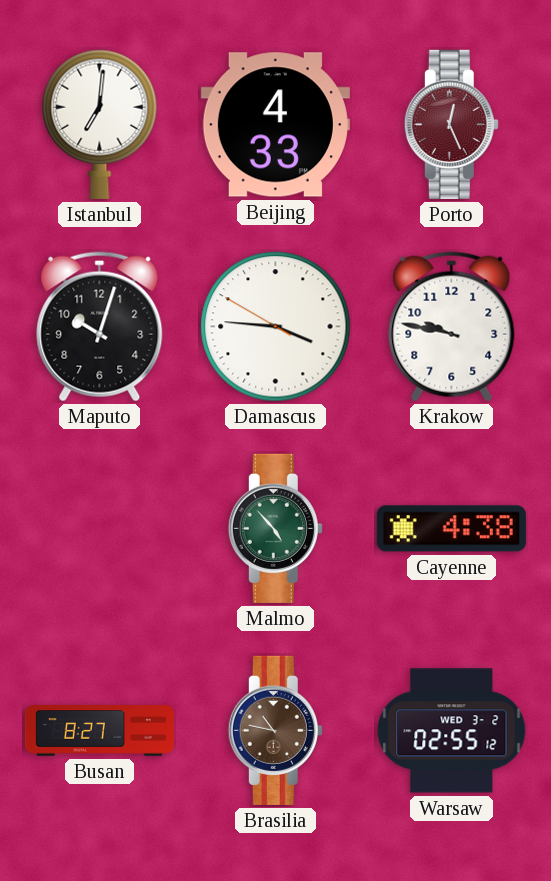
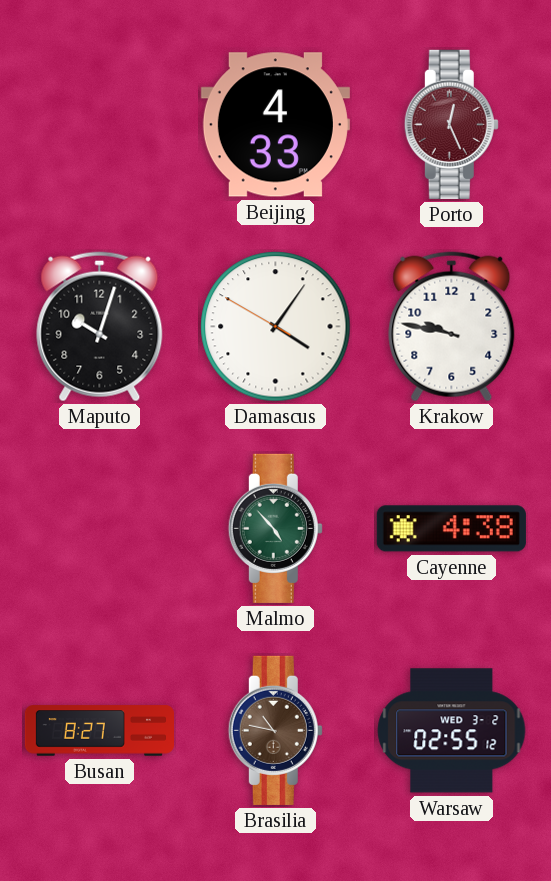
Istanbul: 7:01 -> none
Damascus: 3:45 -> 4:05
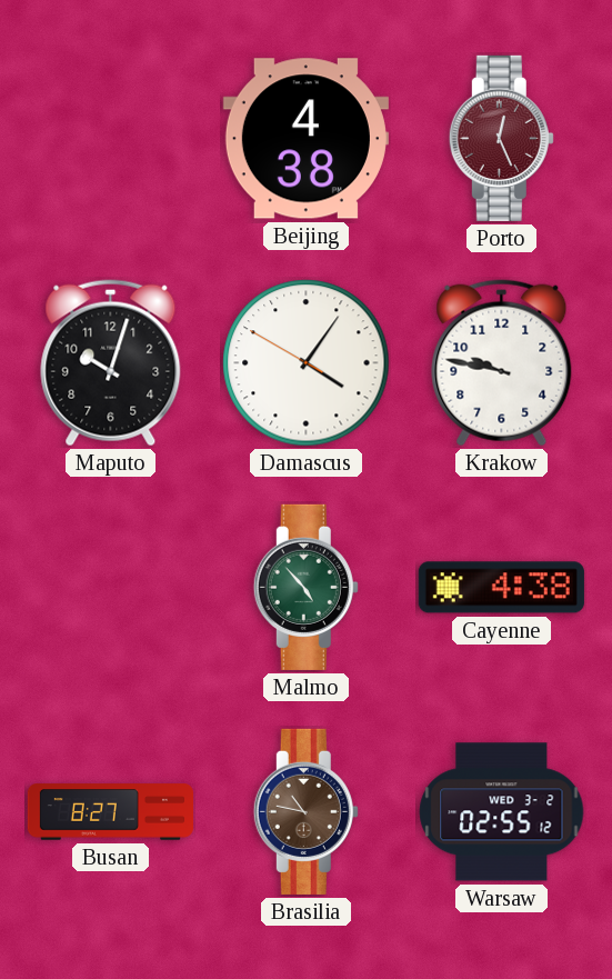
Beijing: 4:33 -> 4:38
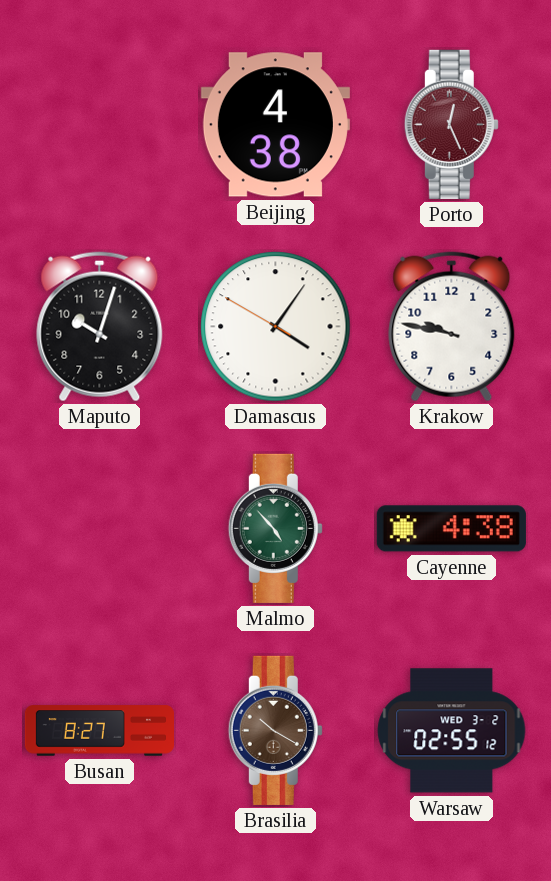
Brasilia: 10:47 -> 10:20
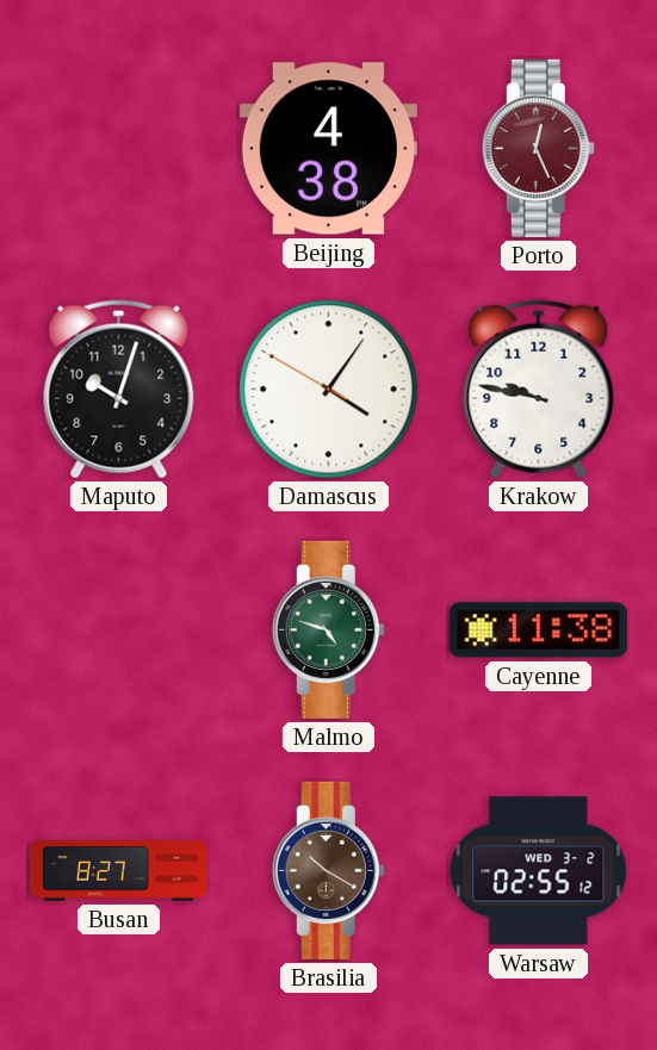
Malmo: 4:53 -> 4:48
Cayenne: 4:38 -> 11:38
